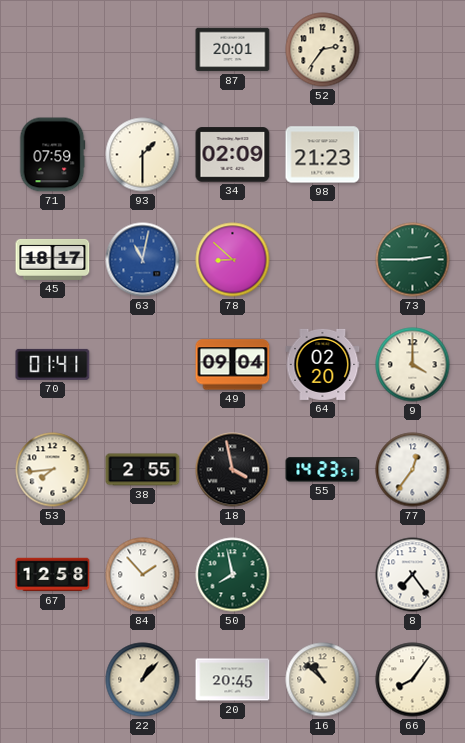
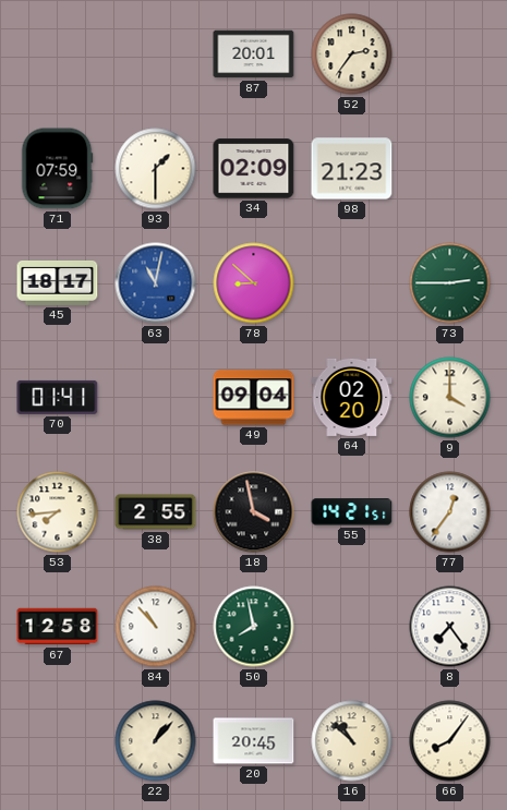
55: 14:23 -> 14:21
84: 1:53 -> 10:53
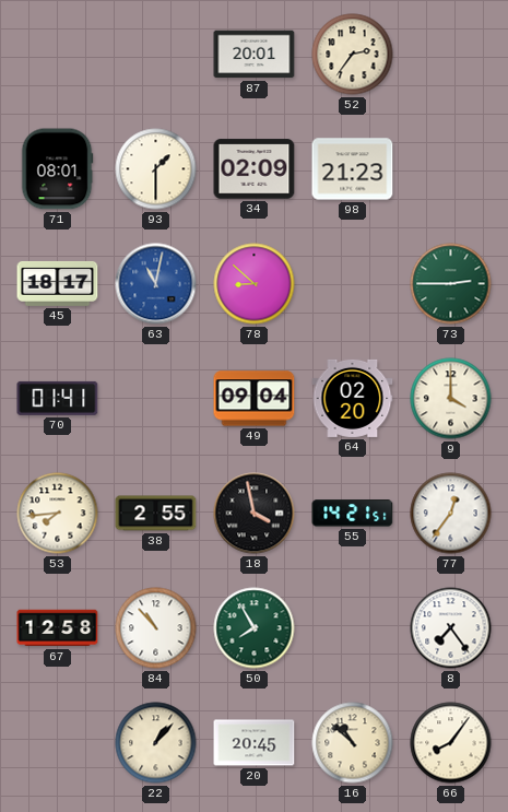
71: 07:59 -> 08:01
50: 7:58 -> 7:55
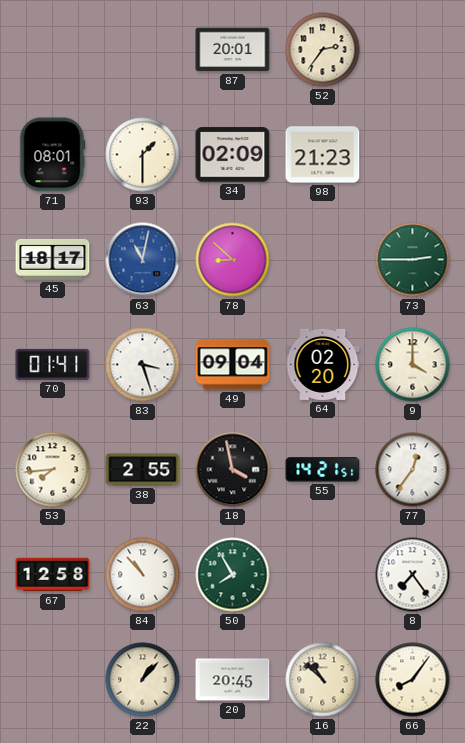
83: none -> 3:27
